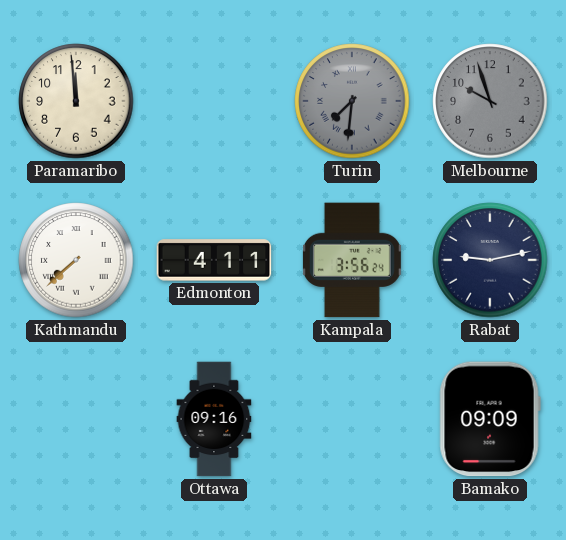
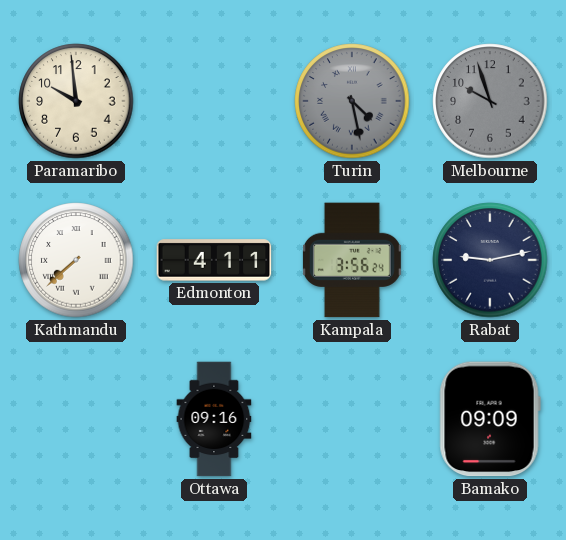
Paramaribo: 11:59 -> 9:59
Turin: 7:31 -> 4:28
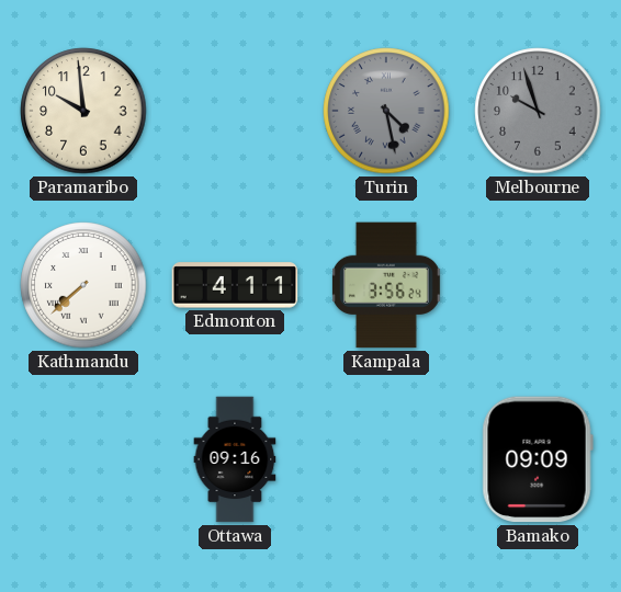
Rabat: 9:13 -> none
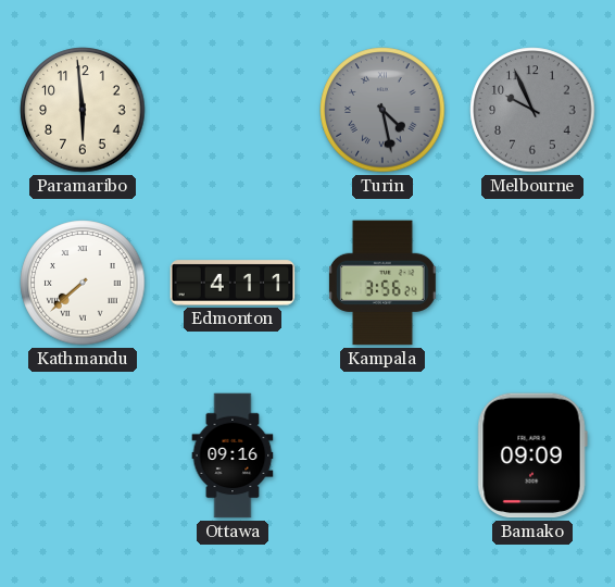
Paramaribo: 9:59 -> 5:59
Melbourne: 9:57 -> 9:56
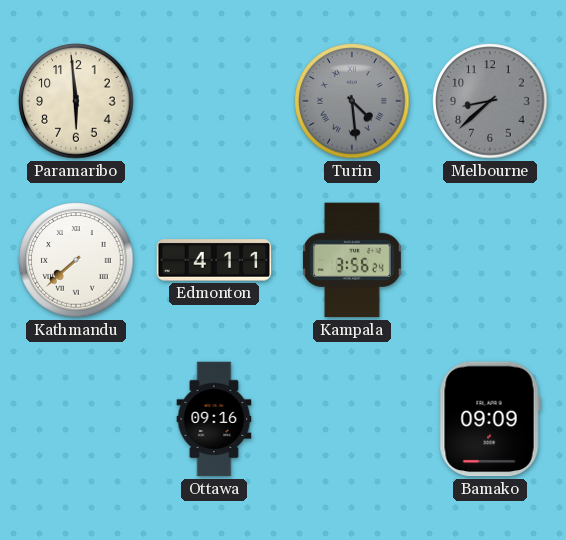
Turin: 4:28 -> 4:29
Melbourne: 9:56 -> 8:38
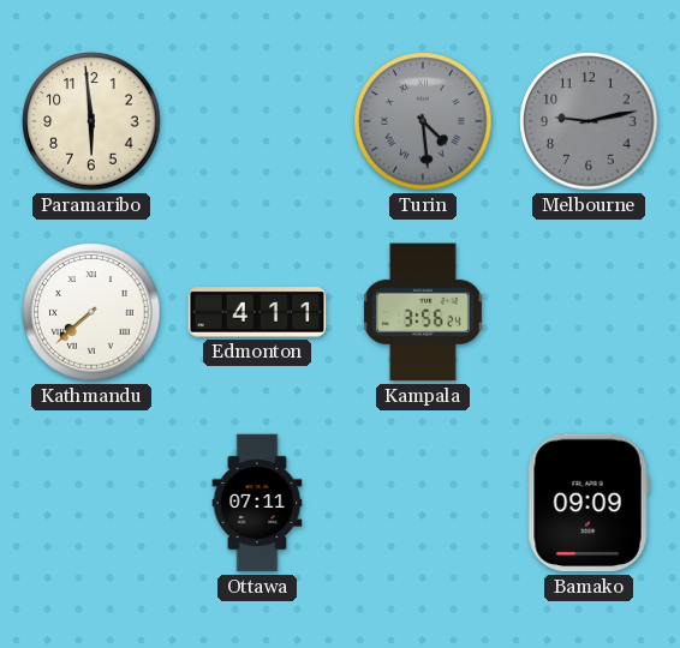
Melbourne: 8:38 -> 9:13
Ottawa: 09:16 -> 07:11
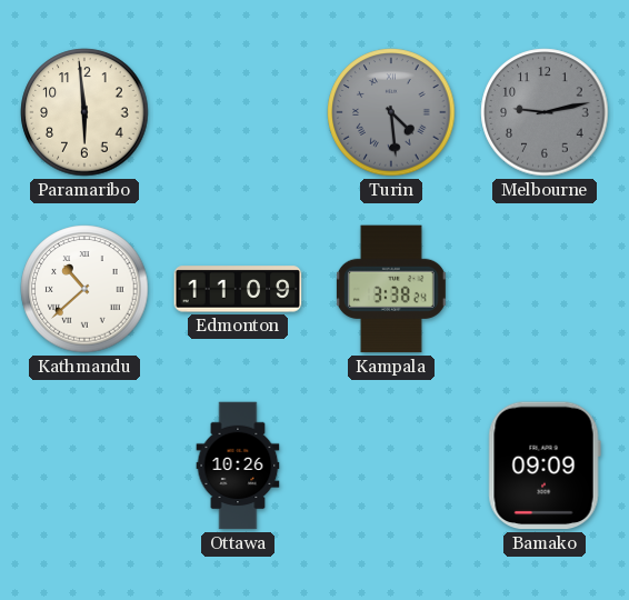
Kathmandu: 7:38 -> 10:38
Edmonton: 4:11 -> 11:09
Kampala: 3:56 -> 3:38
Ottawa: 07:11 -> 10:26
